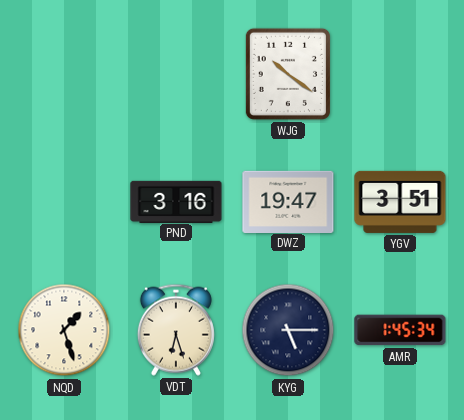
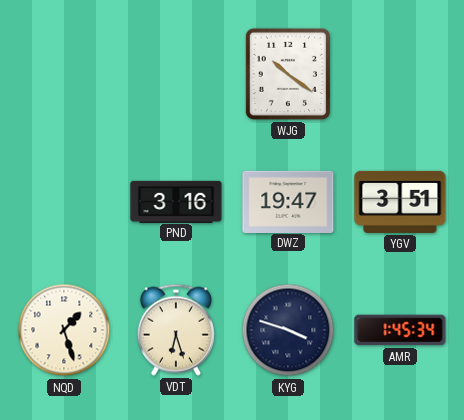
KYG: 5:15 -> 3:48
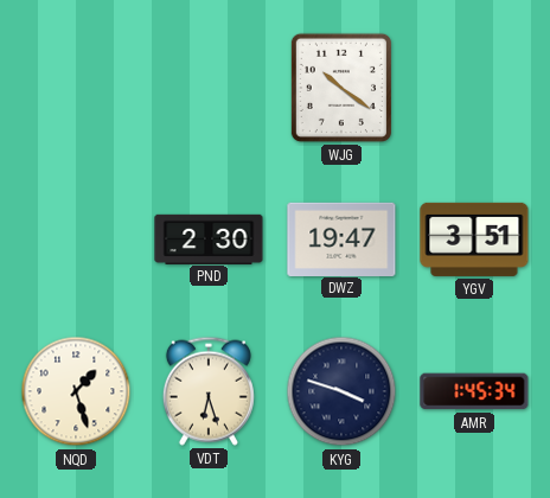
PND: 3:16 -> 2:30
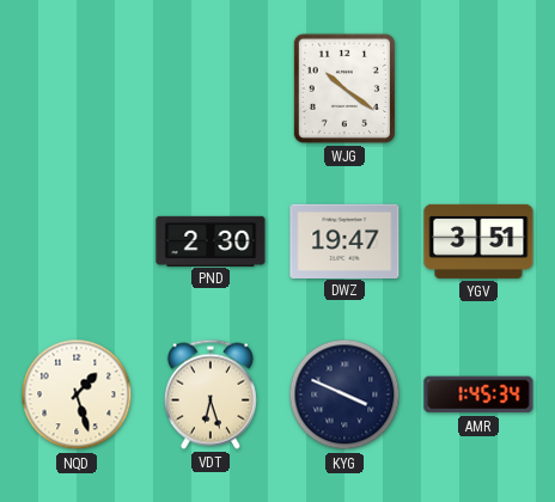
KYG: 3:48 -> 3:49
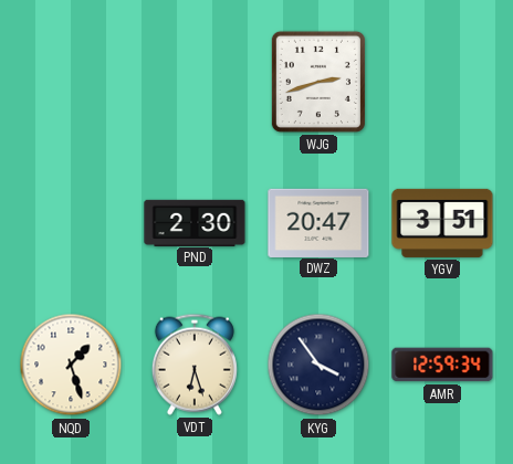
WJG: 10:21 -> 2:42
DWZ: 19:47 -> 20:47
KYG: 3:49 -> 3:54
AMR: 1:45 -> 12:59
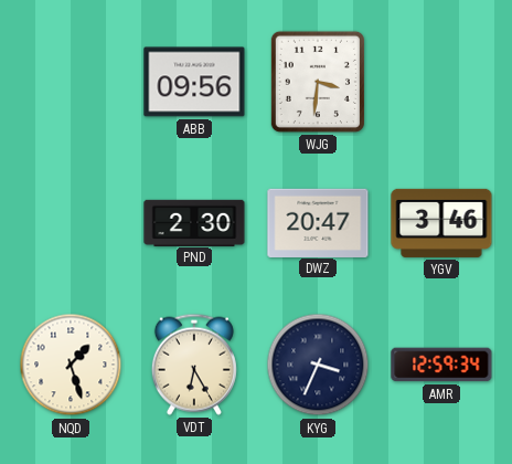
ABB: none -> 09:56
WJG: 2:42 -> 3:31
YGV: 3:51 -> 3:46
VDT: 6:27 -> 6:25
KYG: 3:54 -> 3:34
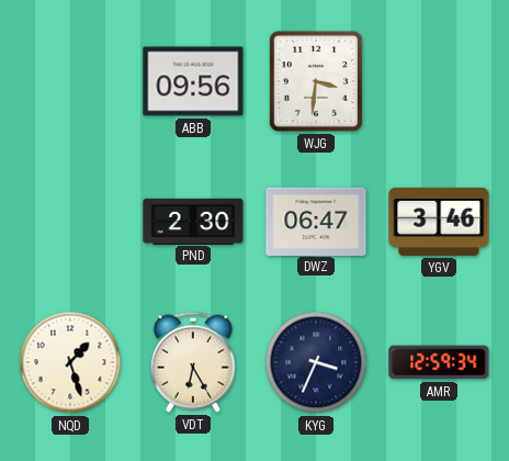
DWZ: 20:47 -> 06:47
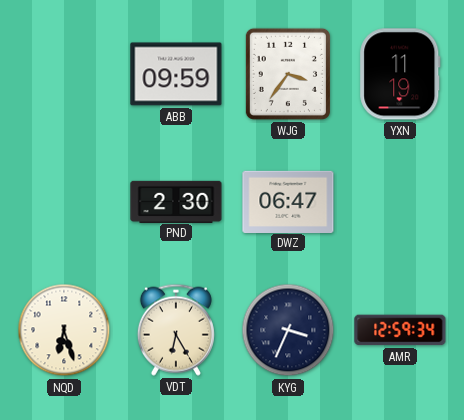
ABB: 09:56 -> 09:59
WJG: 3:31 -> 3:36
YXN: none -> 11:19
YGV: 3:46 -> none
NQD: 1:27 -> 6:27
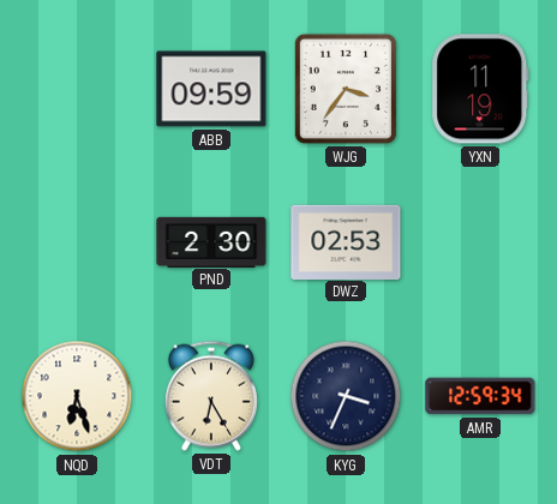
DWZ: 06:47 -> 02:53
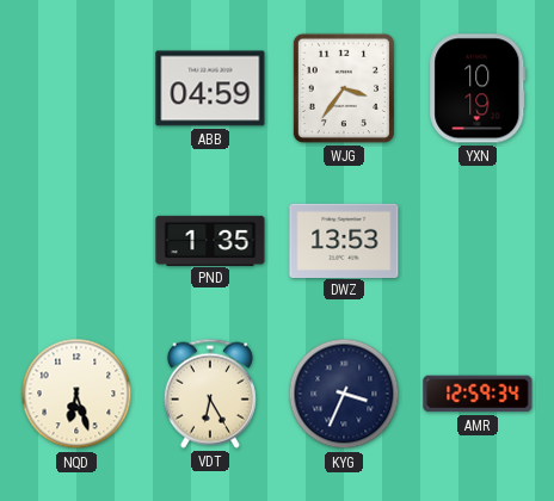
ABB: 09:59 -> 04:59
YXN: 11:19 -> 10:19
PND: 2:30 -> 1:35
DWZ: 02:53 -> 13:53
